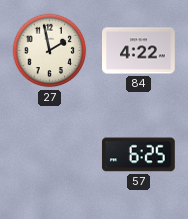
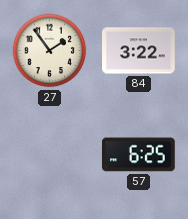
27: 1:58 -> 1:54
84: 4:22 -> 3:22
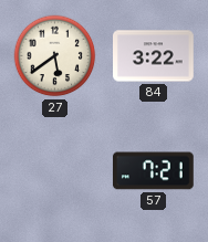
27: 1:54 -> 5:39
57: 6:25 -> 7:21
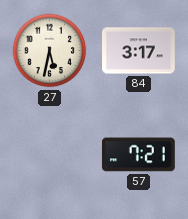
27: 5:39 -> 5:32
84: 3:22 -> 3:17
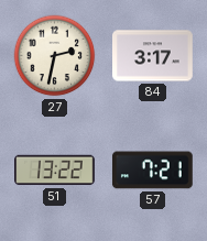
27: 5:32 -> 2:32
51: none -> 13:22
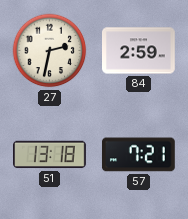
84: 3:17 -> 2:59
51: 13:22 -> 13:18
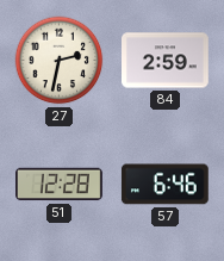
51: 13:18 -> 12:28
57: 7:21 -> 6:46
